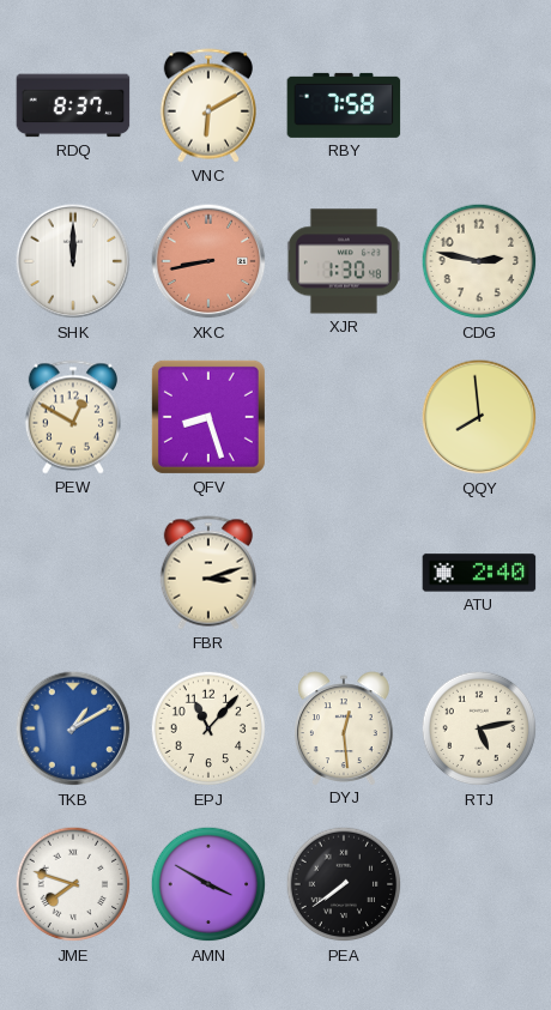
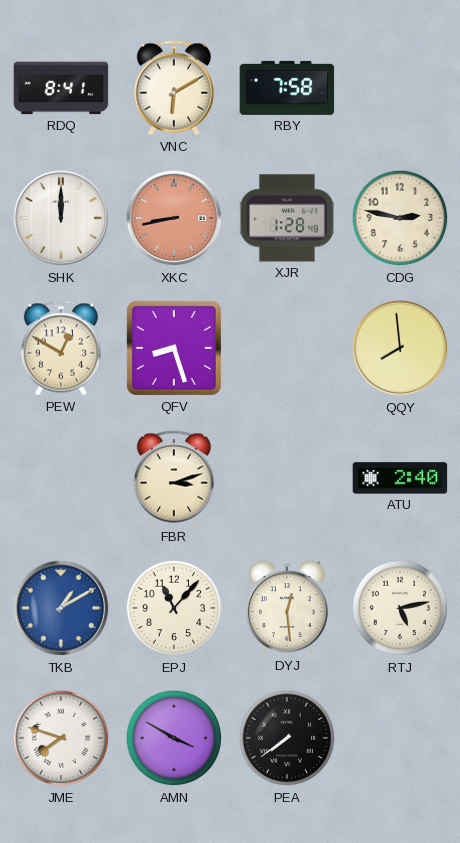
RDQ: 8:37 -> 8:41
XJR: 1:30 -> 1:28
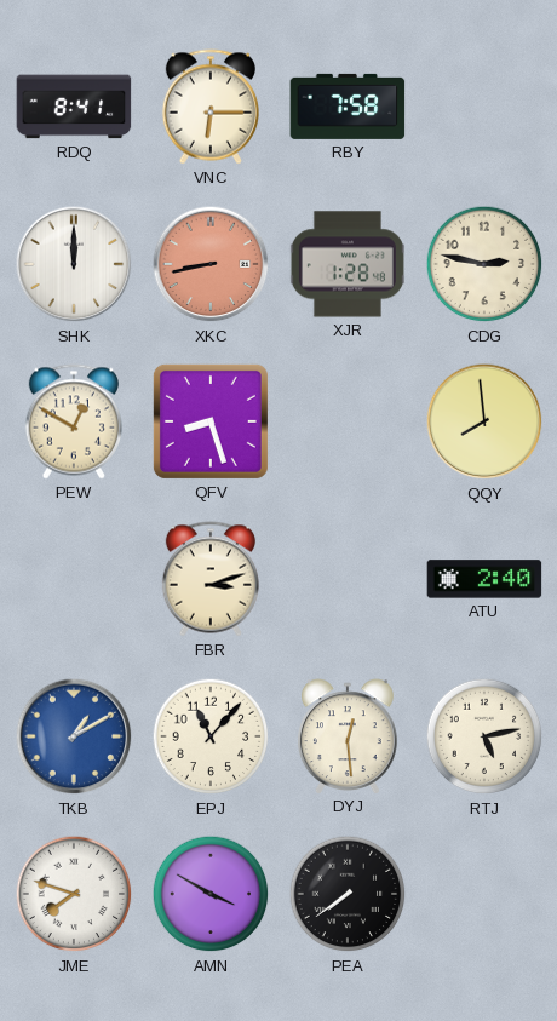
VNC: 6:10 -> 6:15
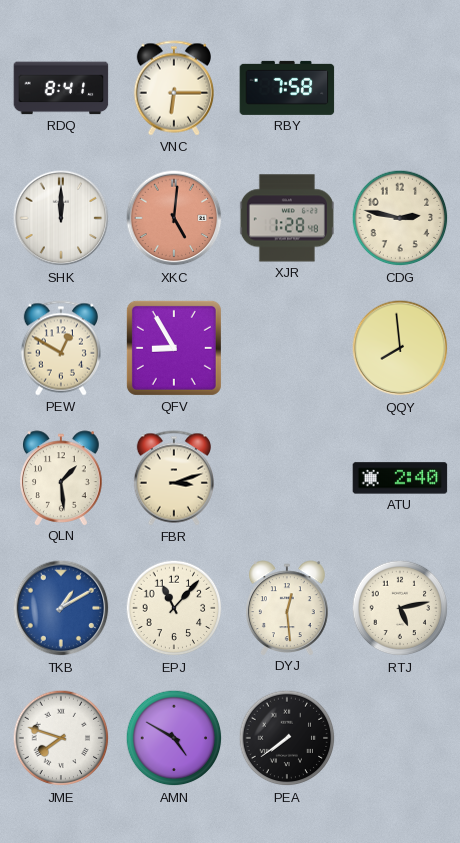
XKC: 8:43 -> 5:01
QFV: 8:27 -> 8:55
QLN: none -> 1:29
AMN: 3:50 -> 4:50
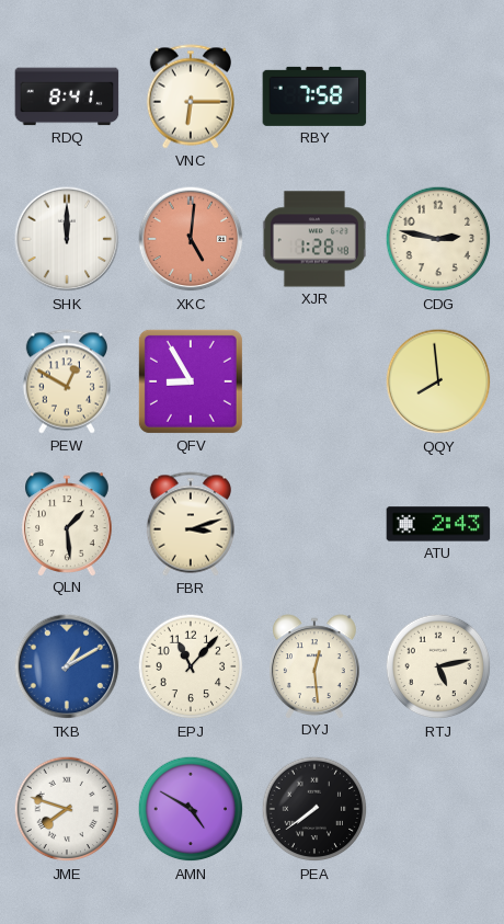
ATU: 2:40 -> 2:43
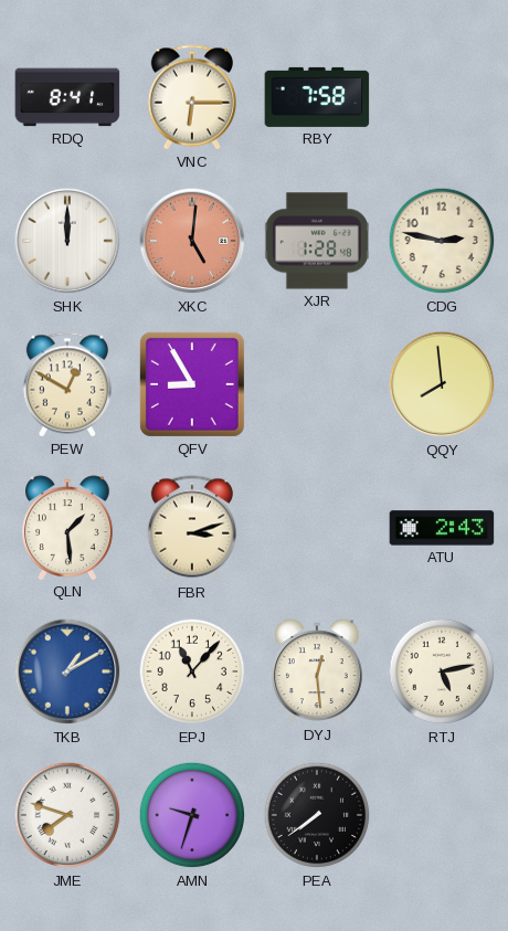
AMN: 4:50 -> 9:33
